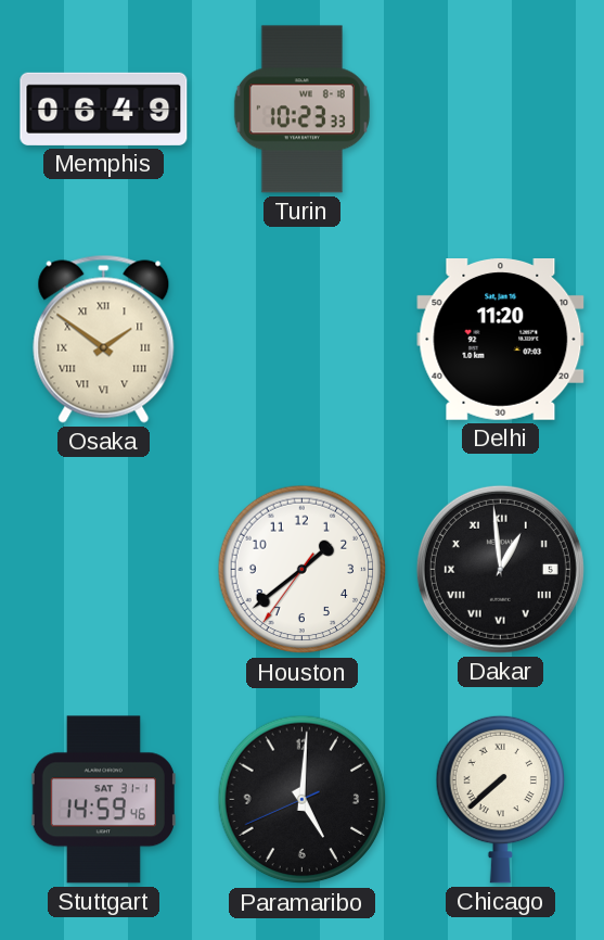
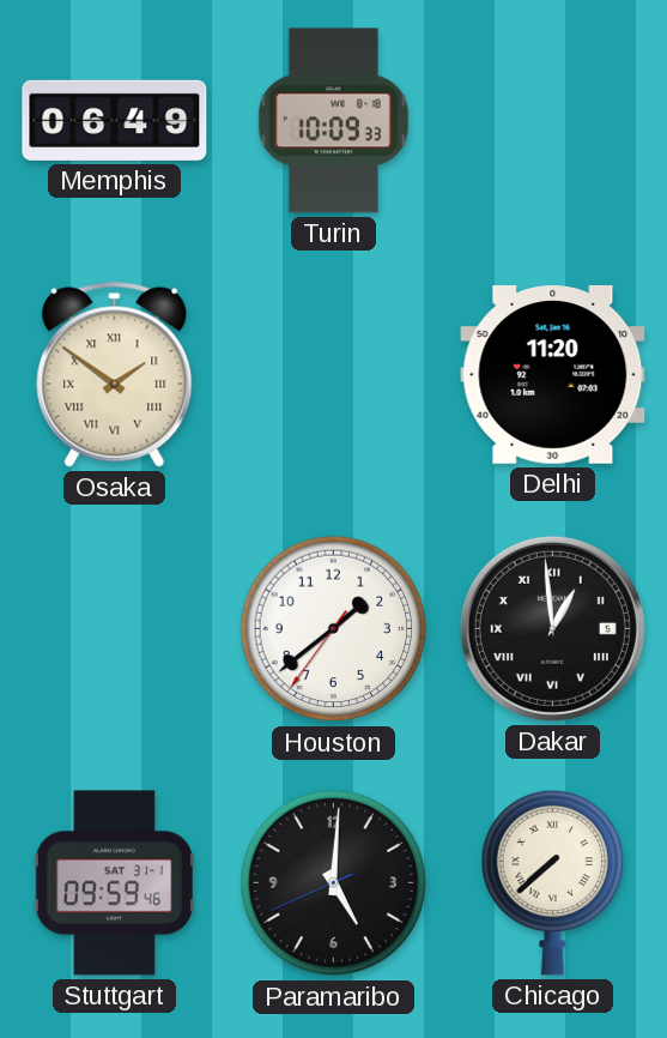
Turin: 10:23 -> 10:09
Stuttgart: 14:59 -> 09:59
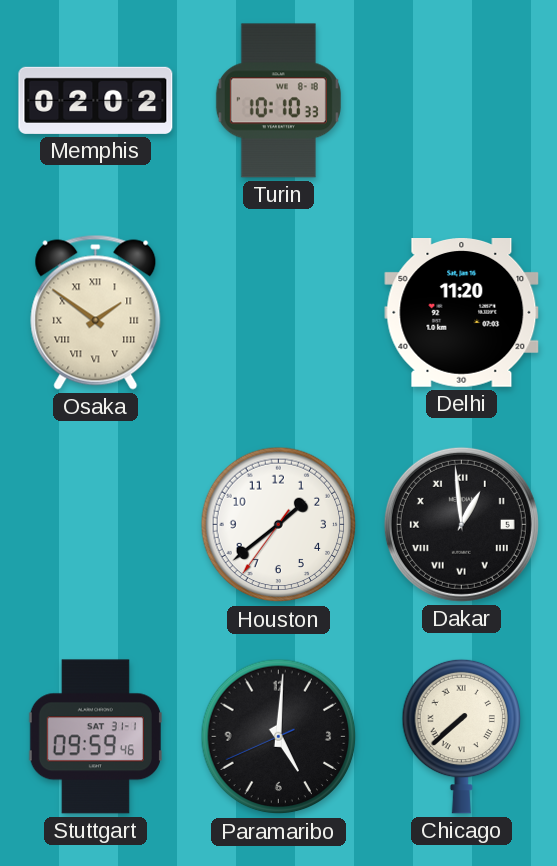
Memphis: 06:49 -> 02:02
Turin: 10:09 -> 10:10
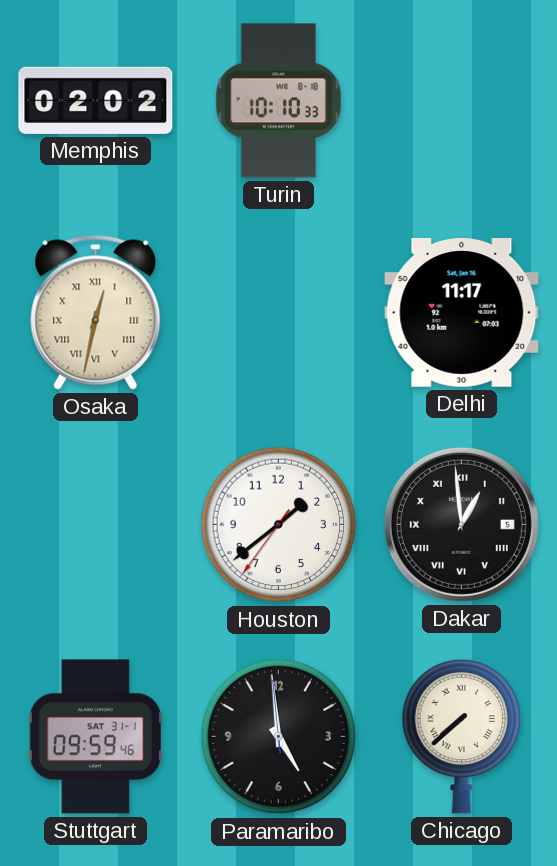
Osaka: 1:51 -> 12:32
Delhi: 11:20 -> 11:17
Paramaribo: 5:00 -> 4:58
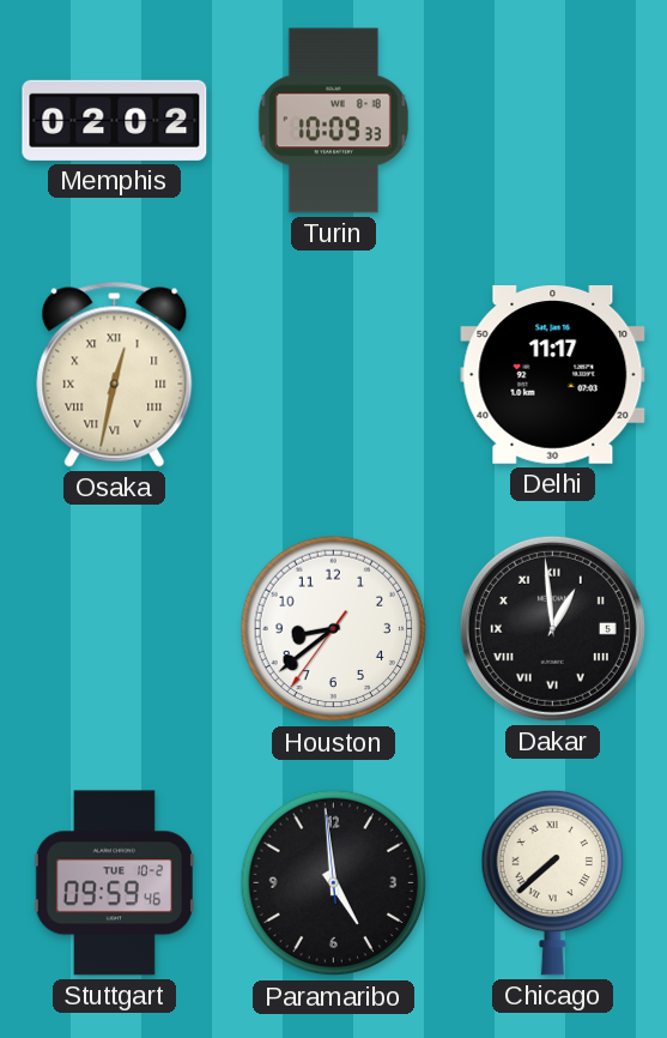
Turin: 10:10 -> 10:09
Houston: 1:38 -> 8:38
Stuttgart date: SAT 31-1 -> TUE 10-2
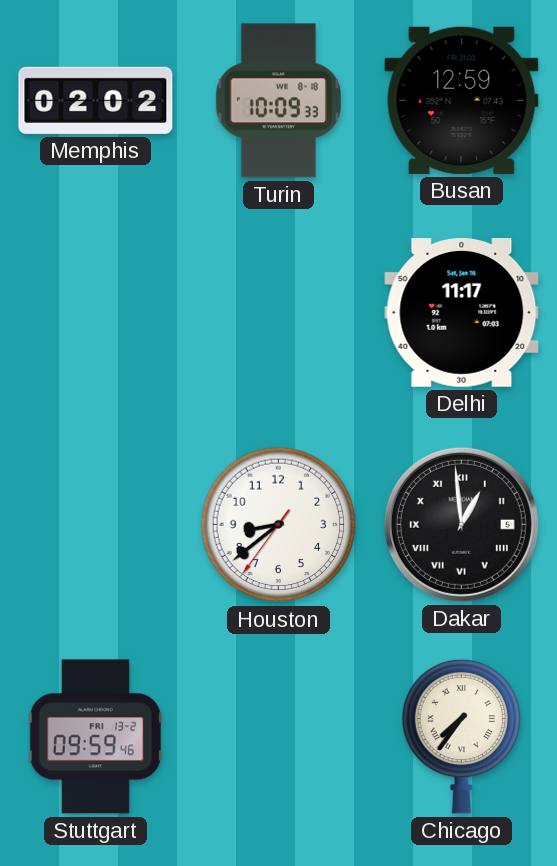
Busan: none -> 12:59
Osaka: 12:32 -> none
Stuttgart date: TUE 10-2 -> FRI 13-2
Paramaribo: 4:58 -> none
Chicago: 7:38 -> 7:36
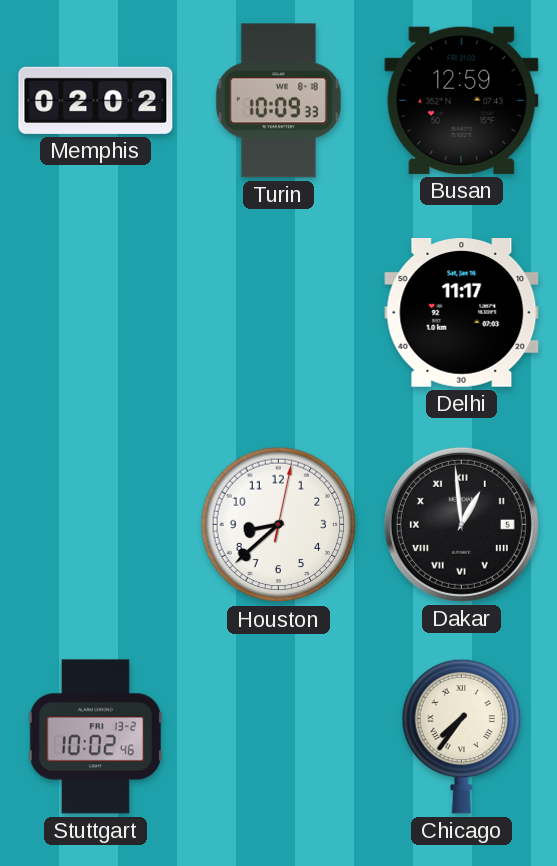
Houston: 8:38:36 -> 8:38:02
Stuttgart: 09:59 -> 10:02
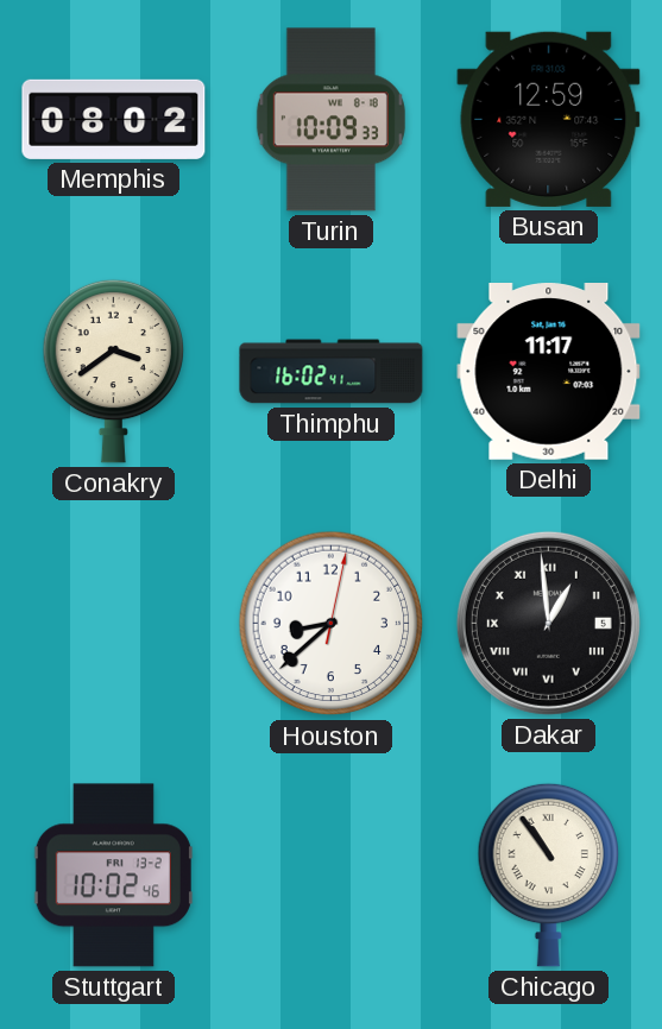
Memphis: 02:02 -> 08:02
Conakry: none -> 3:39
Thimphu: none -> 16:02
Chicago: 7:36 -> 10:54
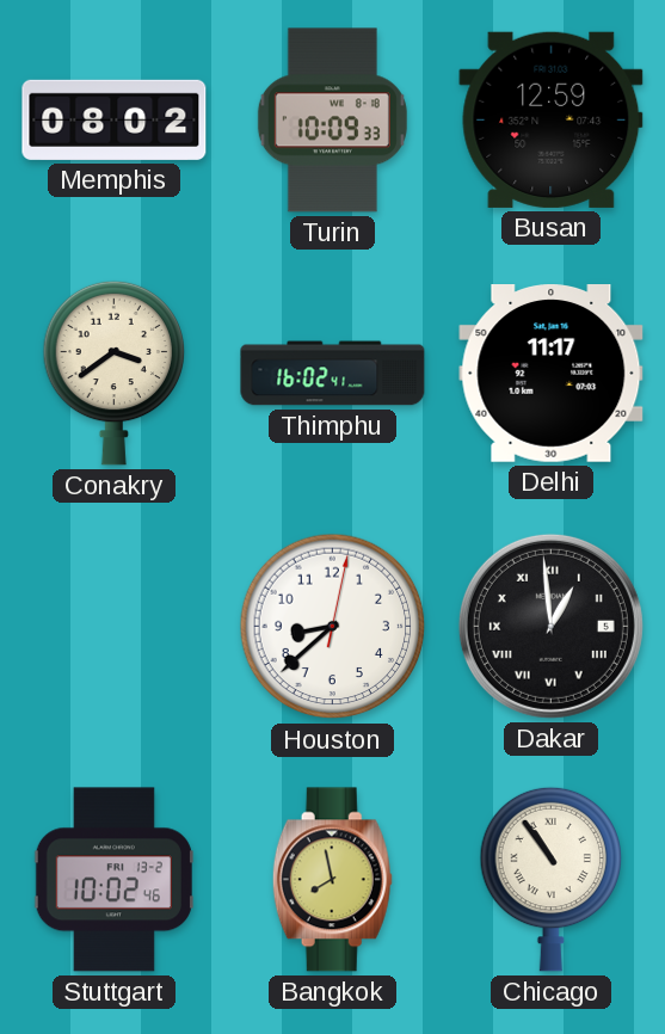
Bangkok: none -> 7:58
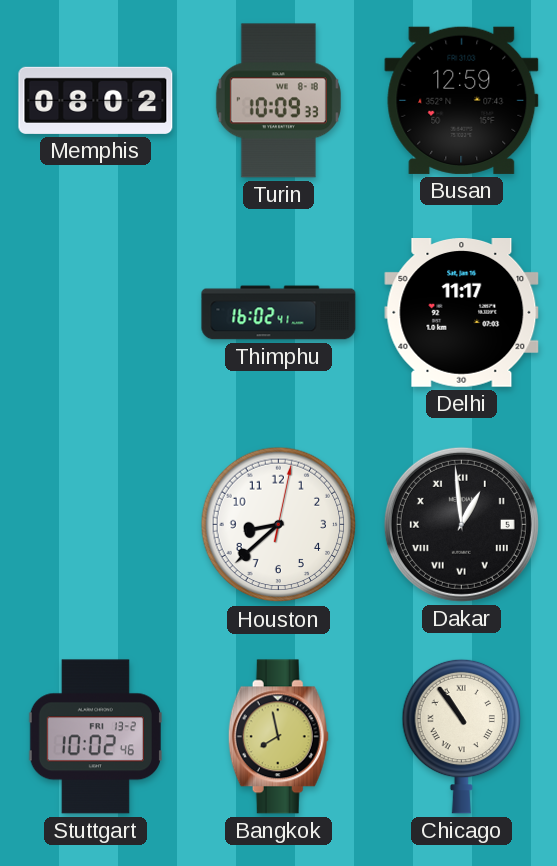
Conakry: 3:39 -> none
